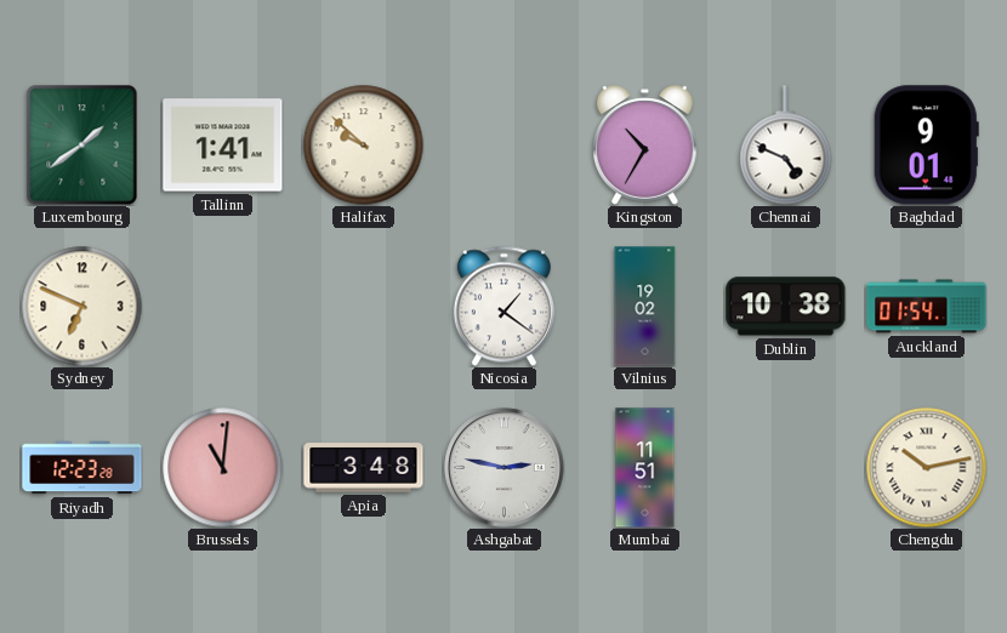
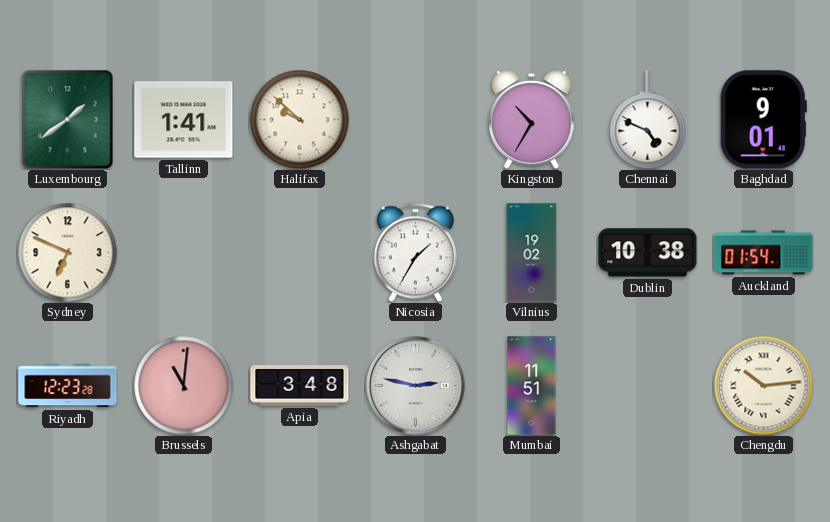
Nicosia: 1:21 -> 1:35
Chengdu: 10:13 -> 10:14
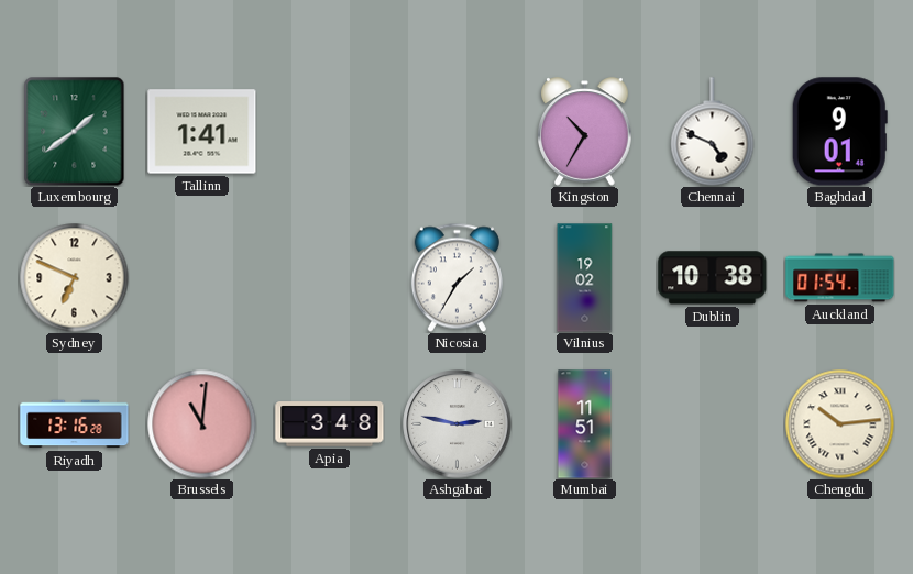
Halifax: 9:52 -> none
Riyadh: 12:23 -> 13:16
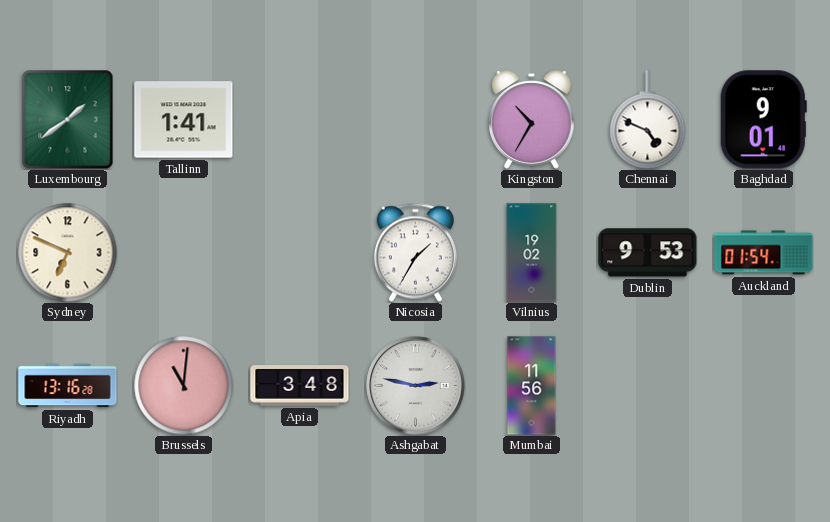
Dublin: 10:38 -> 9:53
Mumbai: 11:51 -> 11:56
Chengdu: 10:14 -> none
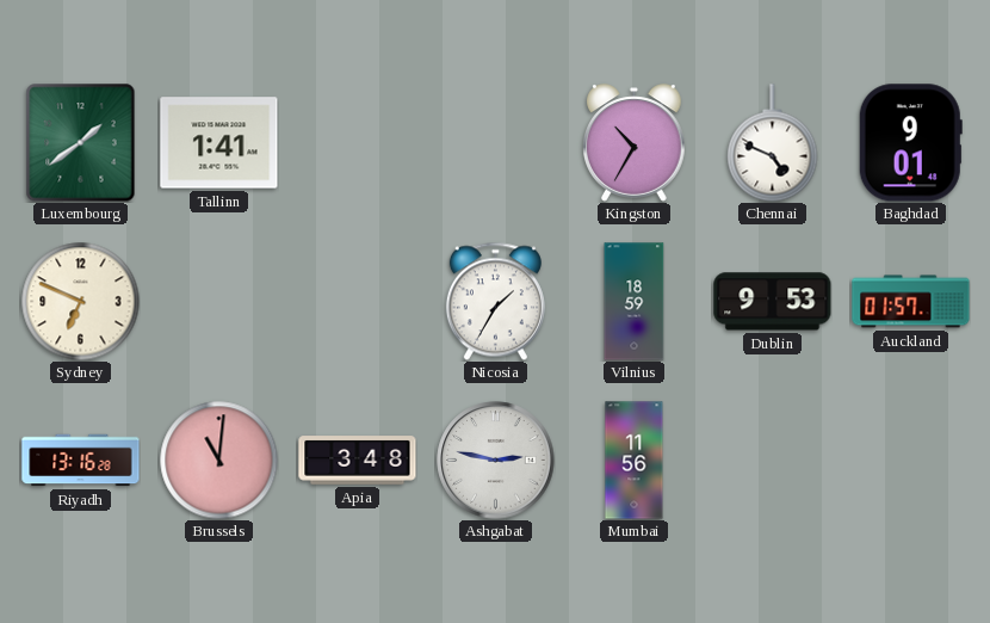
Vilnius: 19:02 -> 18:59
Auckland: 01:54 -> 01:57
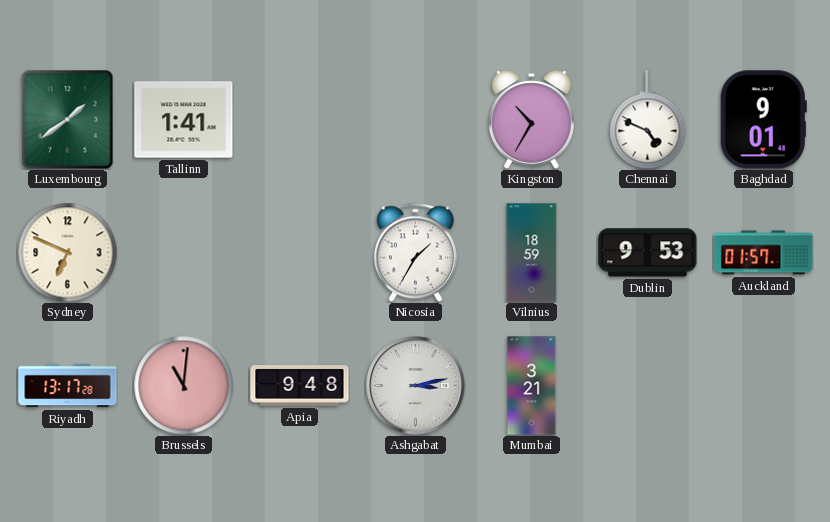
Riyadh: 13:16 -> 13:17
Apia: 3:48 -> 9:48
Ashgabat: 2:47 -> 3:13
Mumbai: 11:56 -> 3:21
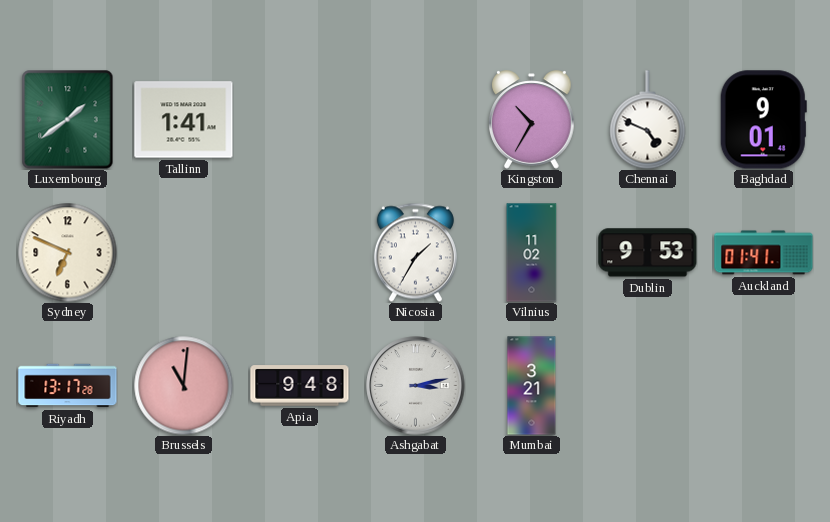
Vilnius: 18:59 -> 11:02
Auckland: 01:57 -> 01:41
